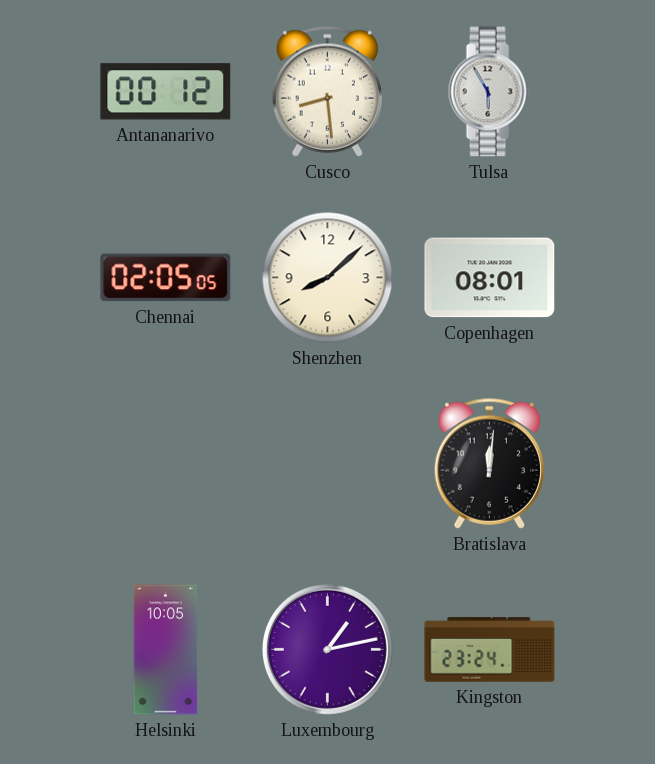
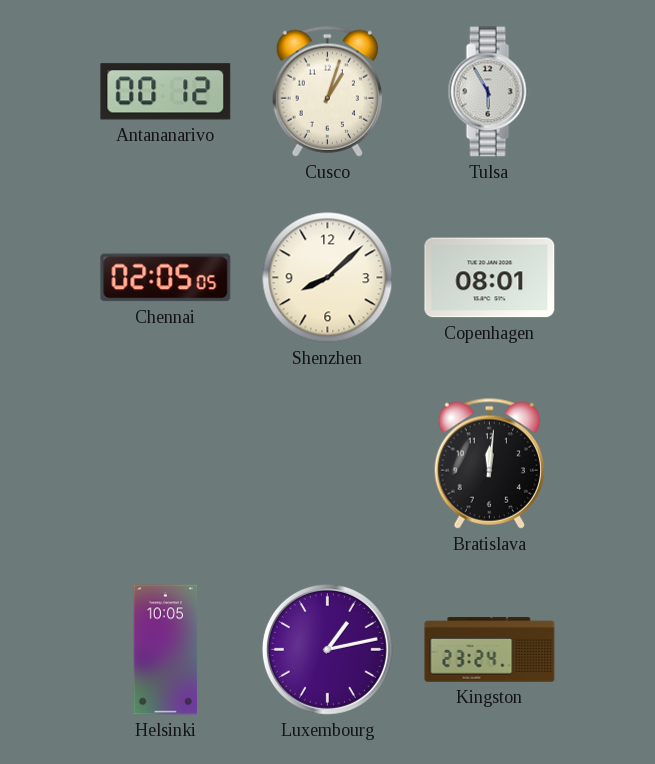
Cusco: 8:29 -> 1:03
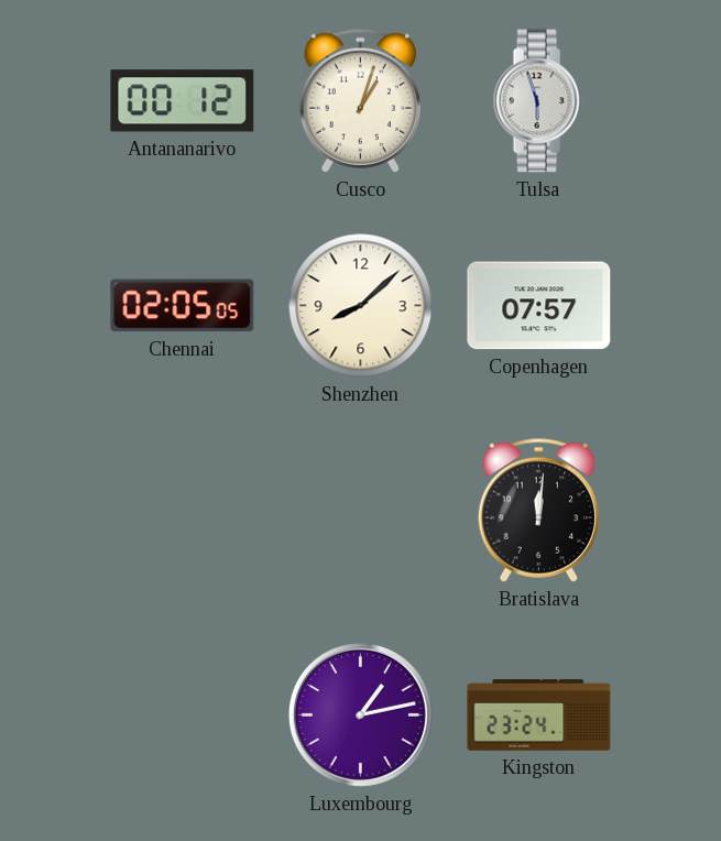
Tulsa: 5:55 -> 5:57
Copenhagen: 08:01 -> 07:57
Helsinki: 10:05 -> none
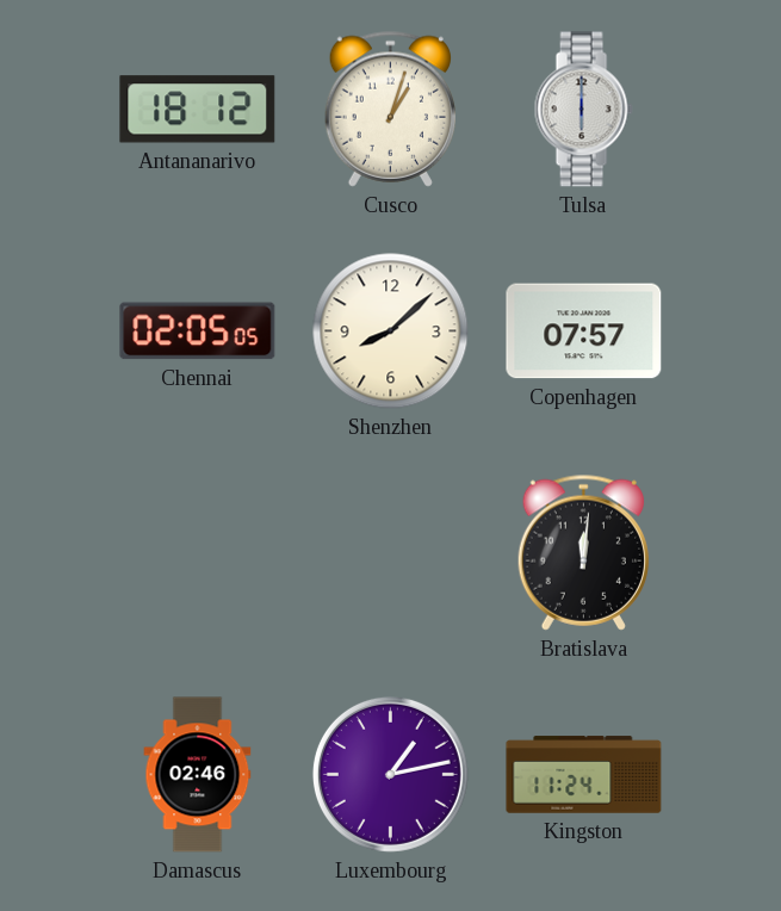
Antananarivo: 00:12 -> 18:12
Tulsa: 5:57 -> 6:00
Damascus: none -> 02:46
Kingston: 23:24 -> 11:24
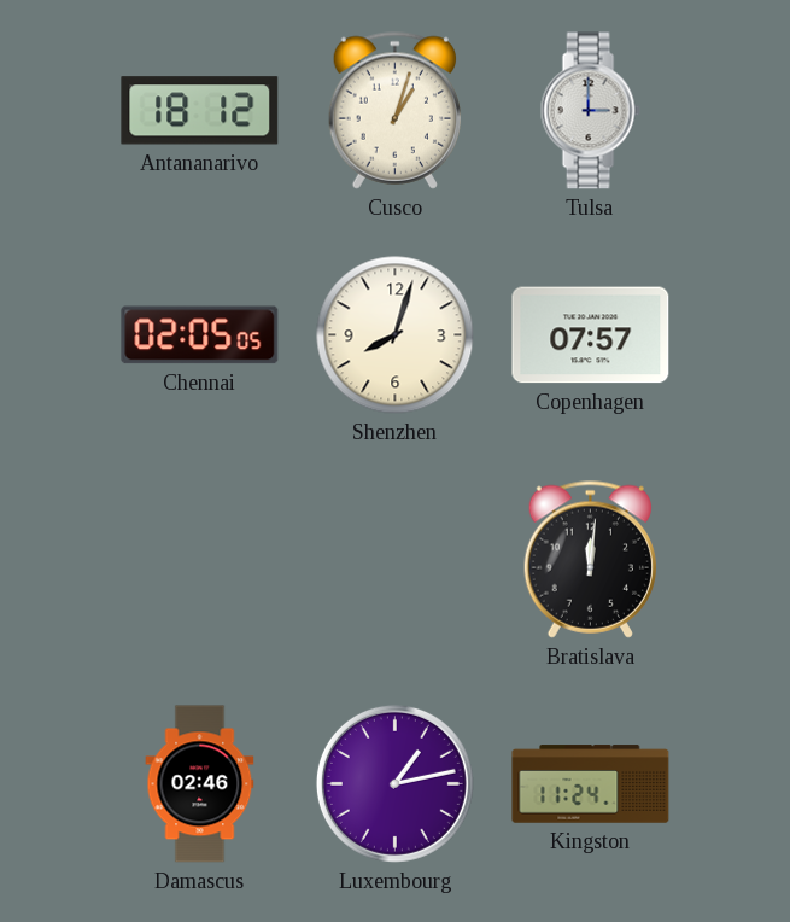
Tulsa: 6:00 -> 3:00
Shenzhen: 8:08 -> 8:03
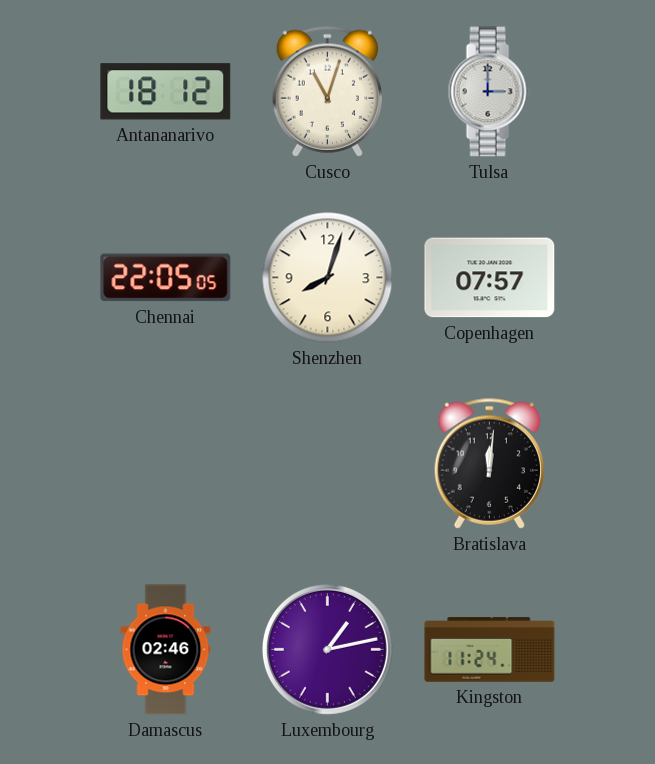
Cusco: 1:03 -> 11:03
Chennai: 02:05 -> 22:05
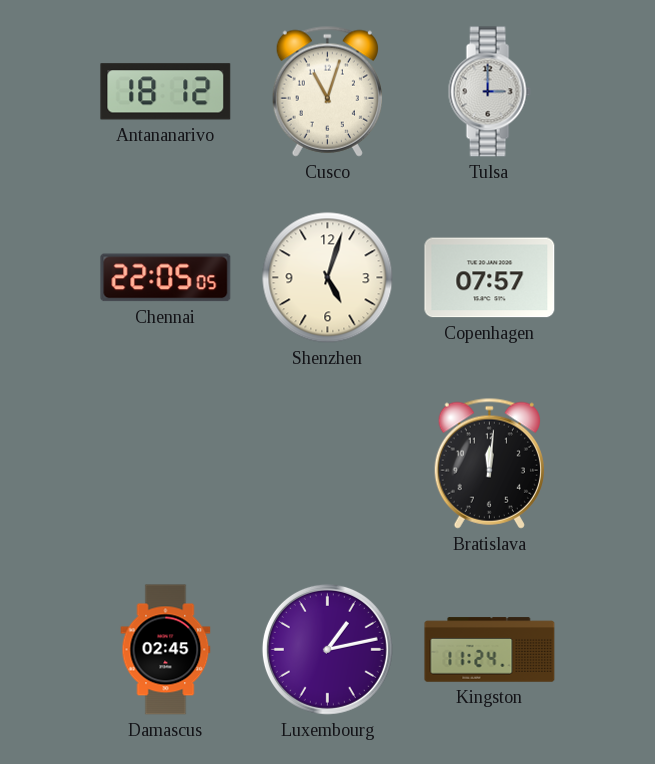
Shenzhen: 8:03 -> 5:03
Damascus: 02:46 -> 02:45
